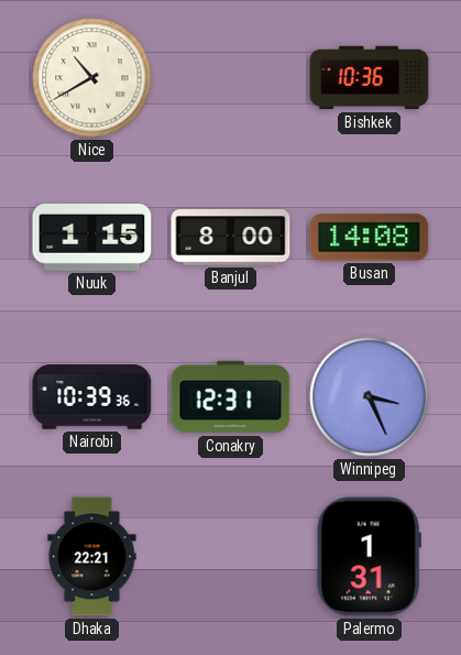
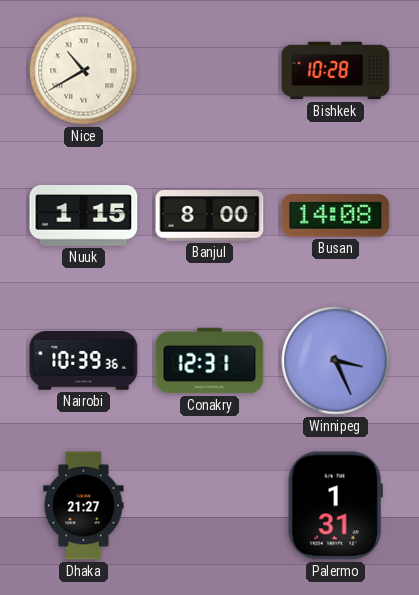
Bishkek: 10:36 -> 10:28
Dhaka: 22:21 -> 21:27
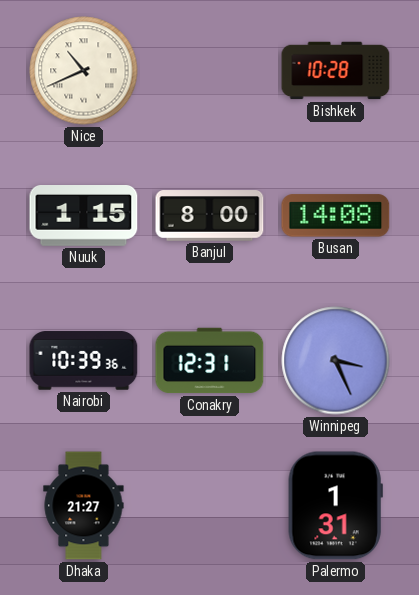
Nice: 10:40 -> 10:41
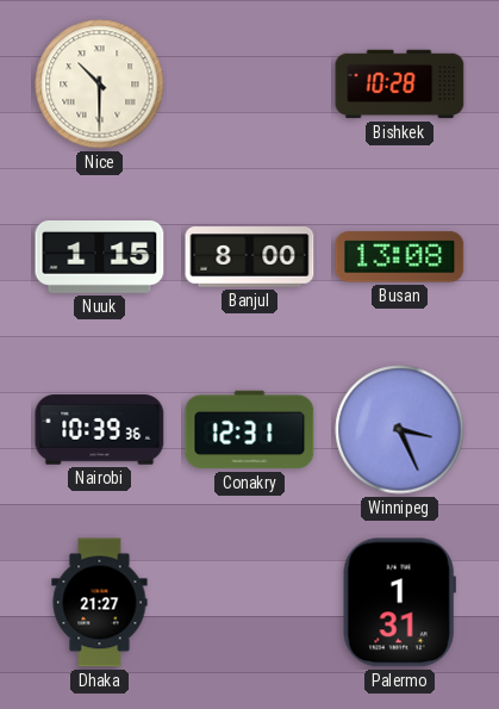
Nice: 10:41 -> 10:30
Busan: 14:08 -> 13:08
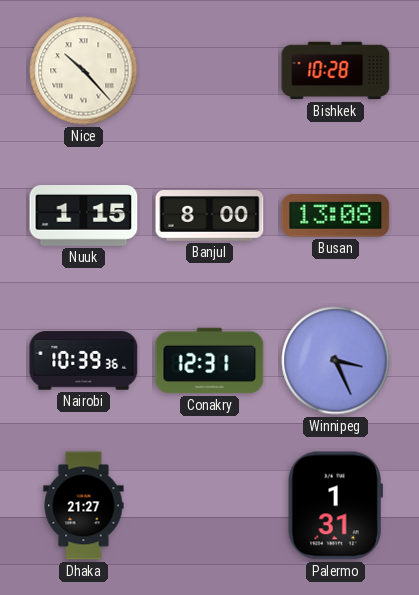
Nice: 10:30 -> 10:23
